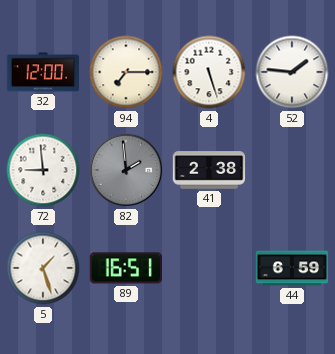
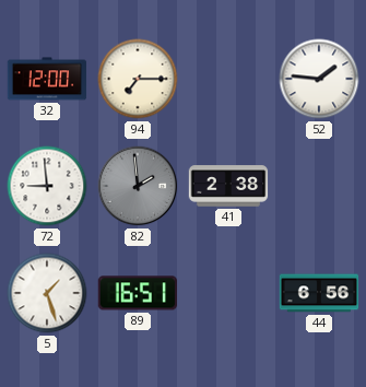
4: 5:27 -> none
44: 6:59 -> 6:56
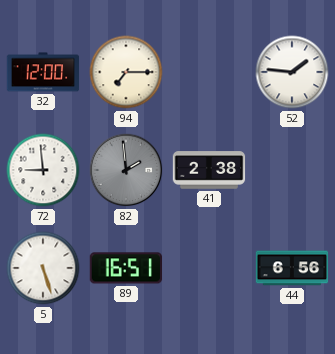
5: 1:27 -> 5:27
